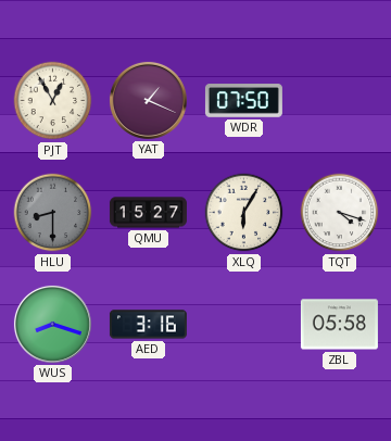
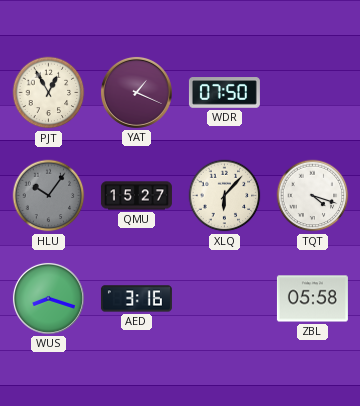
HLU: 8:30 -> 10:06
XLQ: 6:05 -> 6:07
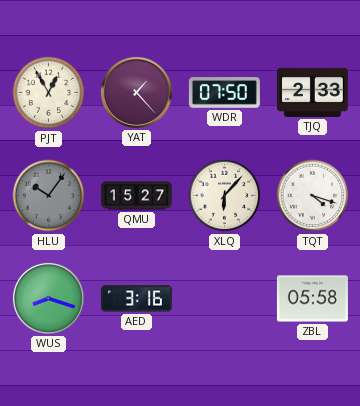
YAT: 1:19 -> 1:23
TJQ: none -> 2:33
